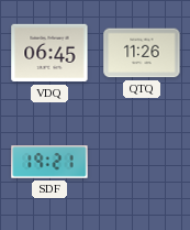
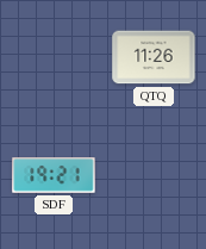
VDQ: 06:45 -> none
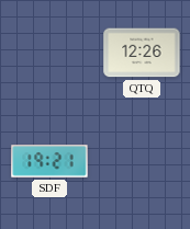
QTQ: 11:26 -> 12:26
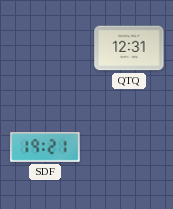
QTQ: 12:26 -> 12:31
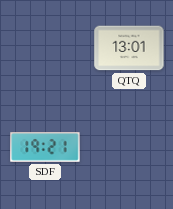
QTQ: 12:31 -> 13:01
